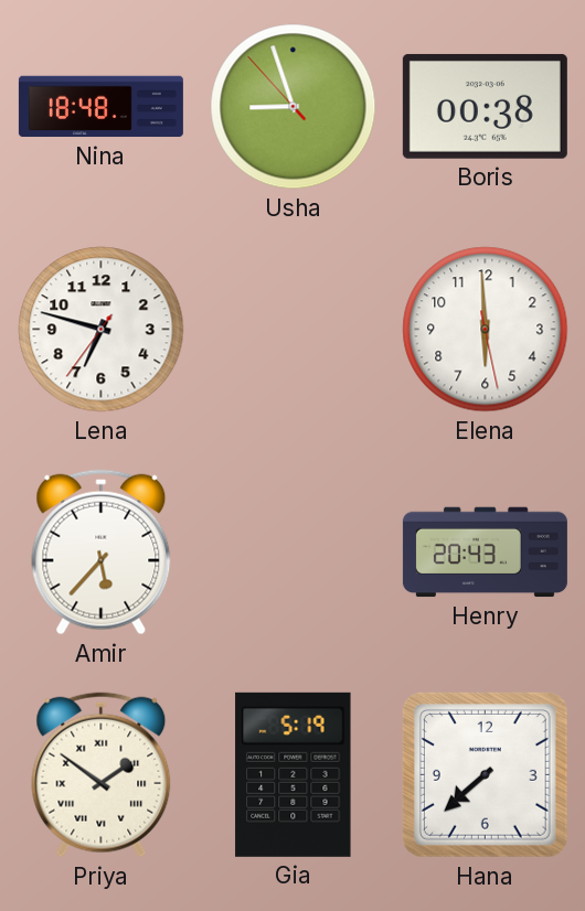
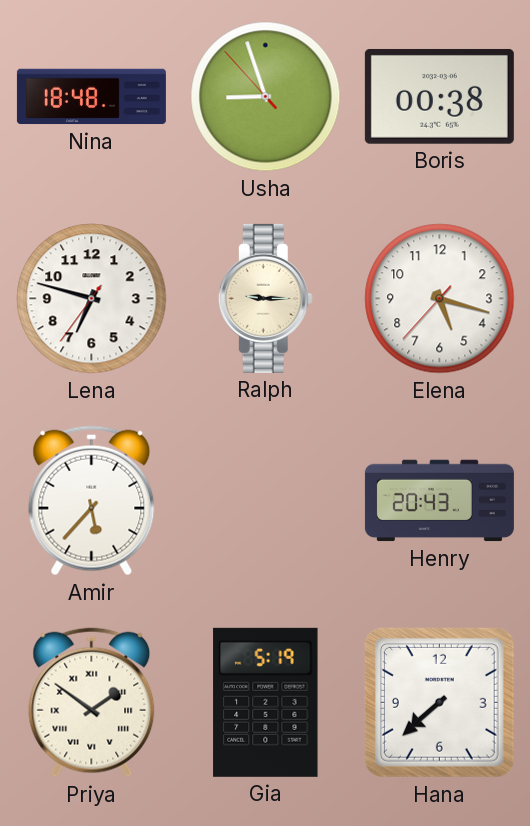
Ralph: none -> 9:15
Elena: 5:59 -> 5:17
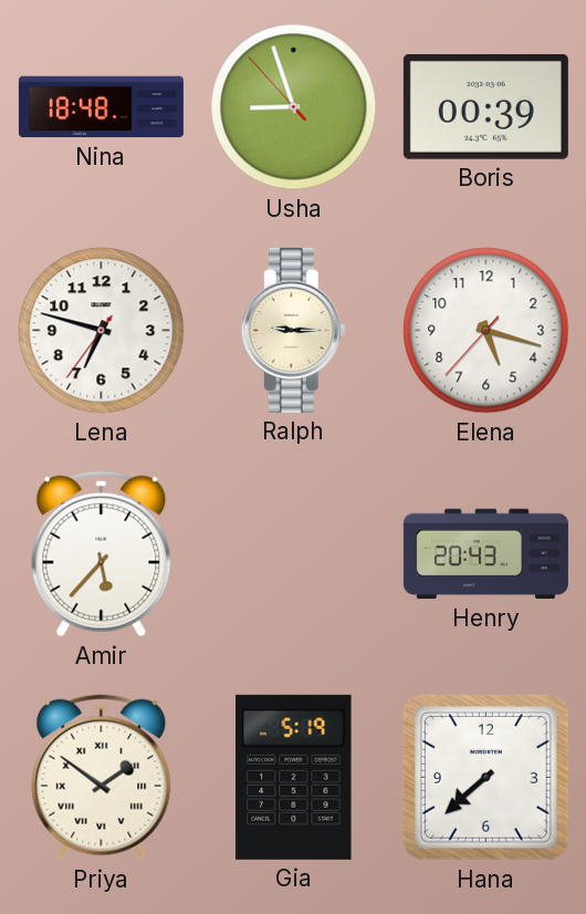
Boris: 00:38 -> 00:39
